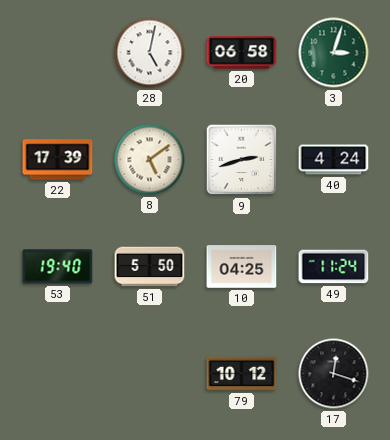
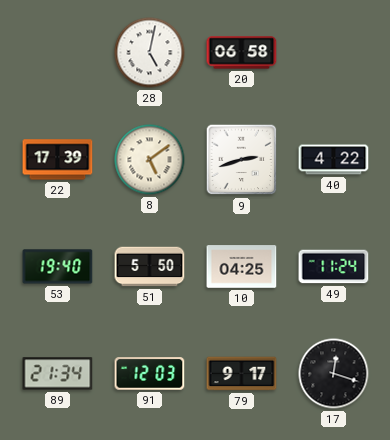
3: 3:03 -> none
40: 4:24 -> 4:22
89: none -> 21:34
91: none -> 12:03
79: 10:12 -> 9:17
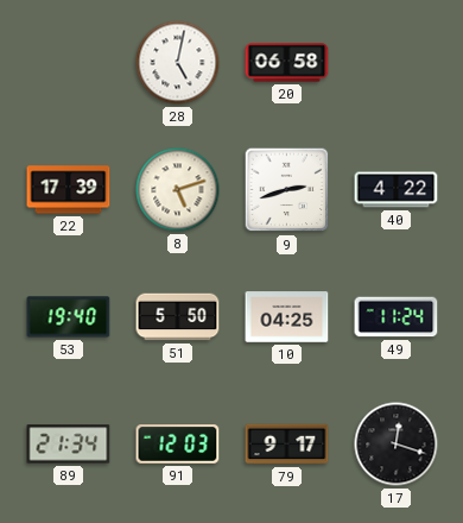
8: 5:09 -> 5:12
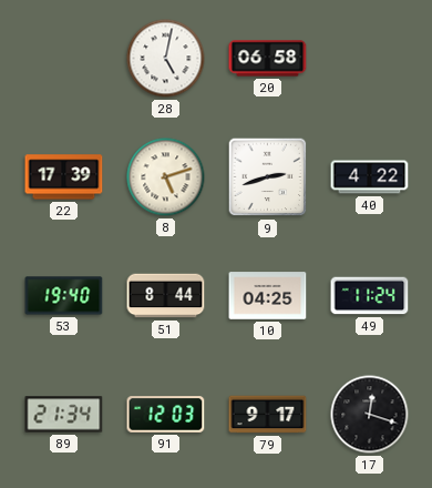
51: 5:50 -> 8:44
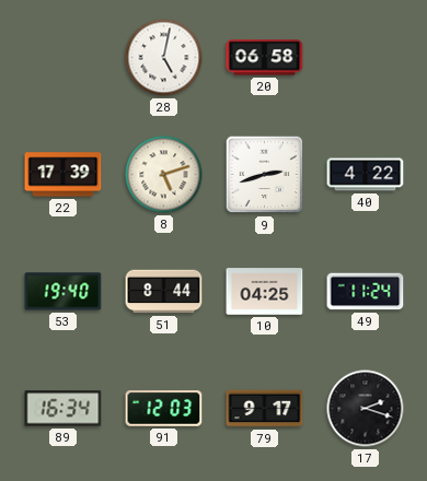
89: 21:34 -> 16:34
17: 12:18 -> 2:18
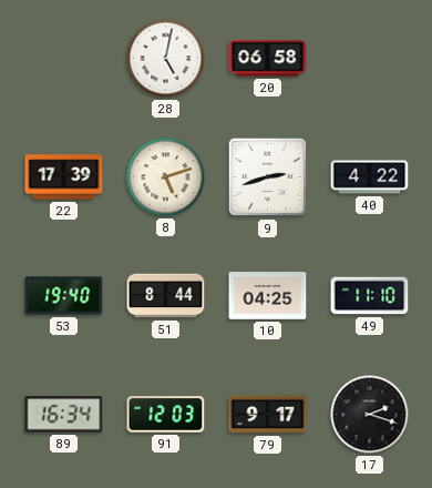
49: 11:24 -> 11:10
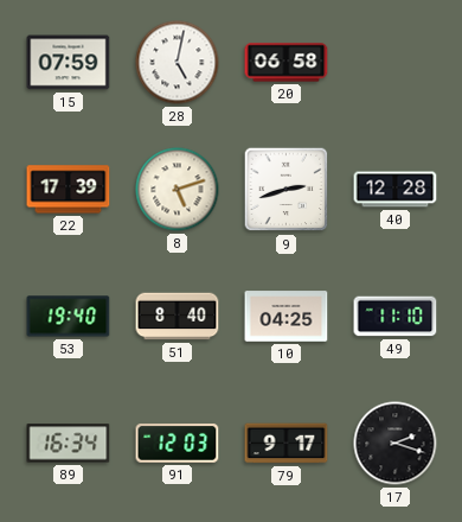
15: none -> 07:59
40: 4:22 -> 12:28
51: 8:44 -> 8:40
